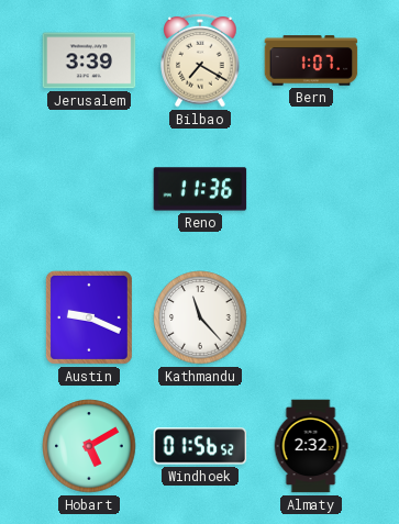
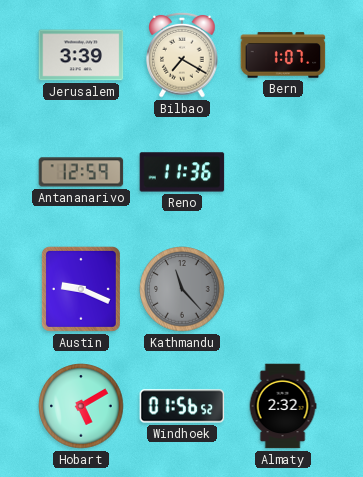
Antananarivo: none -> 12:59
Kathmandu dial: white -> grey
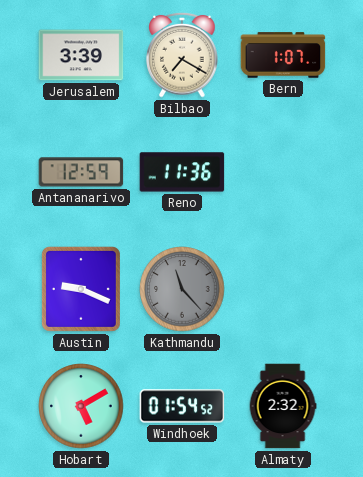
Windhoek: 01:56 -> 01:54
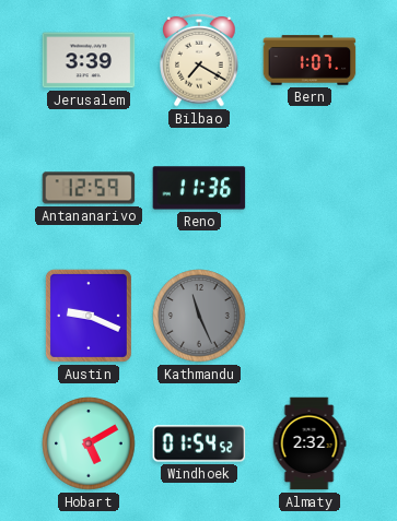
Kathmandu: 11:23 -> 11:26
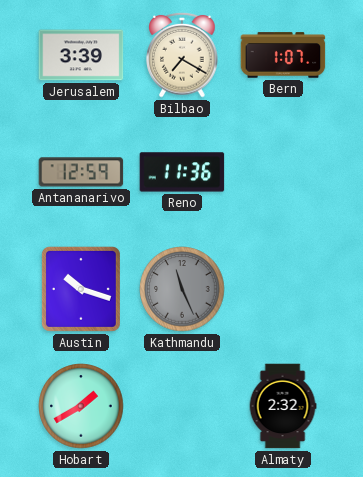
Austin: 9:19 -> 10:18
Hobart: 5:10 -> 1:40
Windhoek: 01:54 -> none
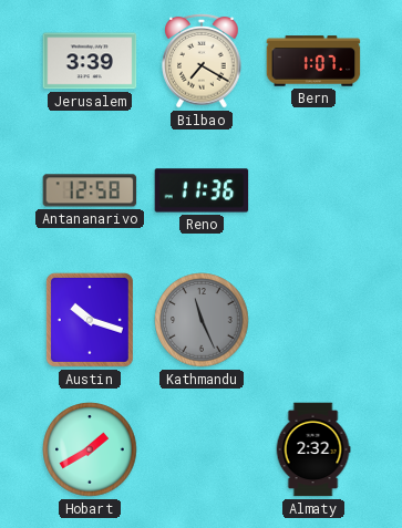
Antananarivo: 12:59 -> 12:58
